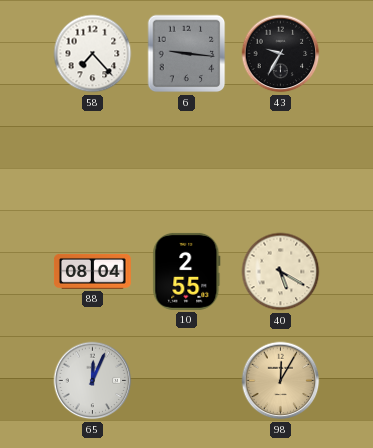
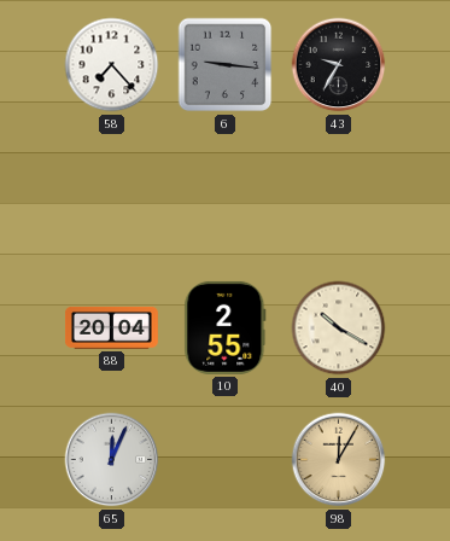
88: 08:04 -> 20:04
40: 5:20 -> 10:20
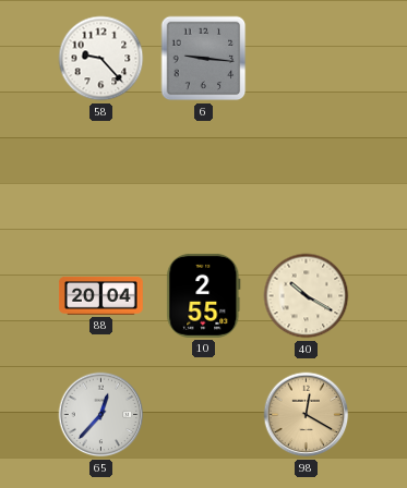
58: 7:23 -> 9:23
43: 9:35 -> none
65: 12:04 -> 12:37
98: 12:05 -> 12:20
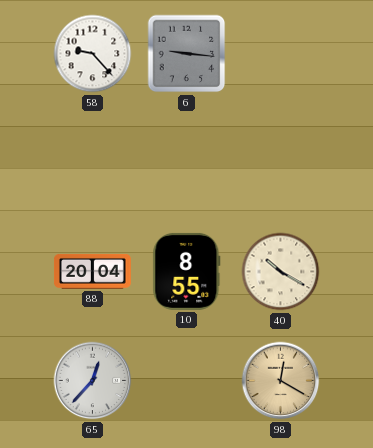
10: 2:55 -> 8:55
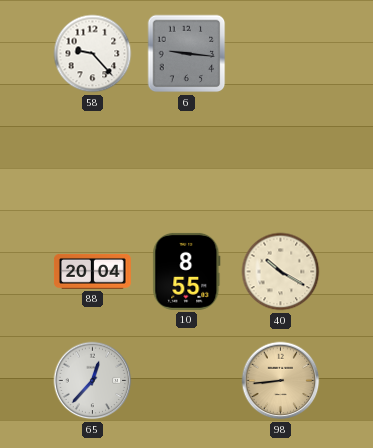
98: 12:20 -> 8:44
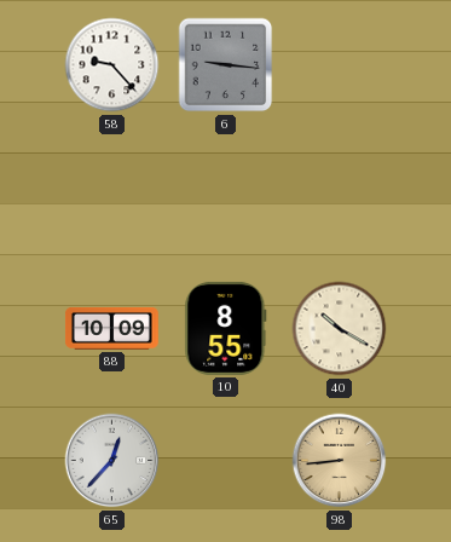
88: 20:04 -> 10:09
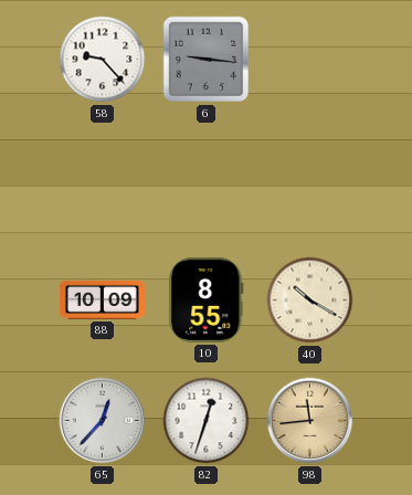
82: none -> 12:33
98: 8:44 -> 11:44
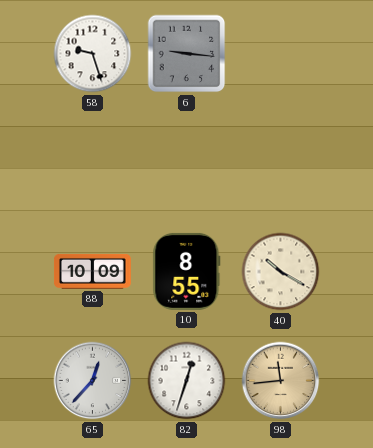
58: 9:23 -> 9:27
